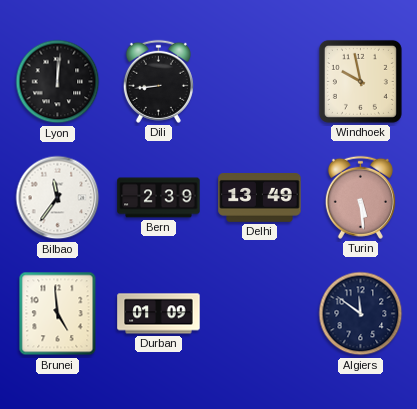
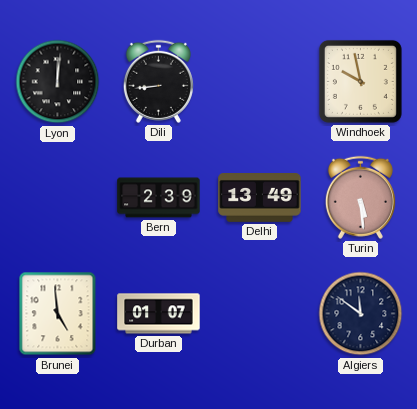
Bilbao: 11:36 -> none
Durban: 01:09 -> 01:07
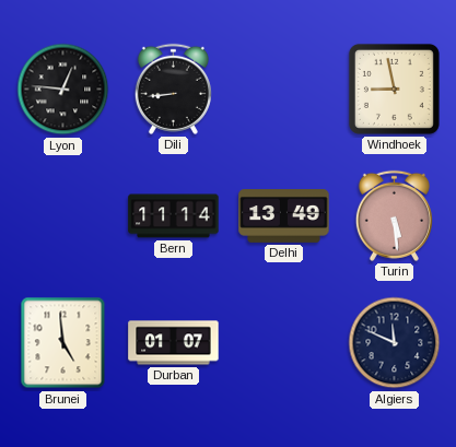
Lyon: 12:01 -> 12:46
Windhoek: 9:58 -> 8:58
Bern: 2:39 -> 11:14
Algiers: 11:51 -> 11:49
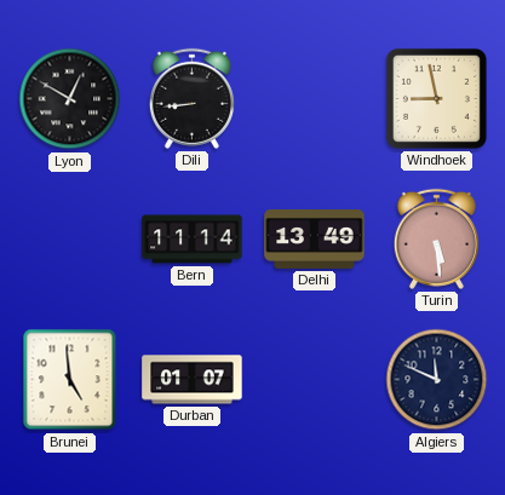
Lyon: 12:46 -> 12:50
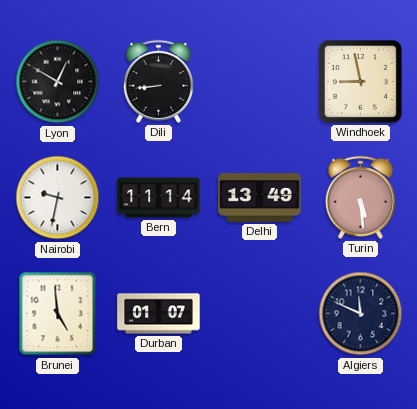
Nairobi: none -> 9:32
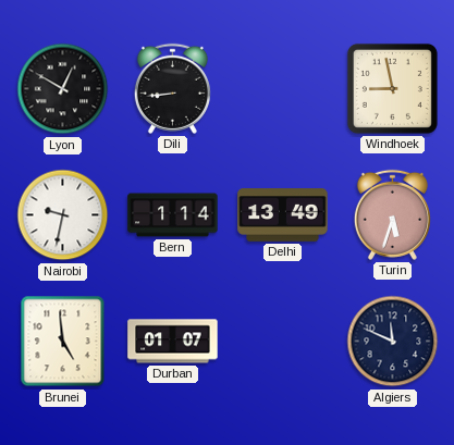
Bern: 11:14 -> 1:14
Turin: 5:29 -> 5:33
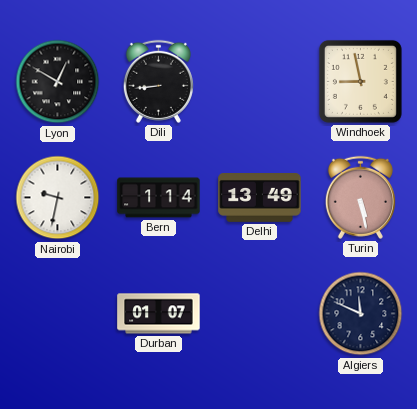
Turin: 5:33 -> 5:28
Brunei: 4:59 -> none
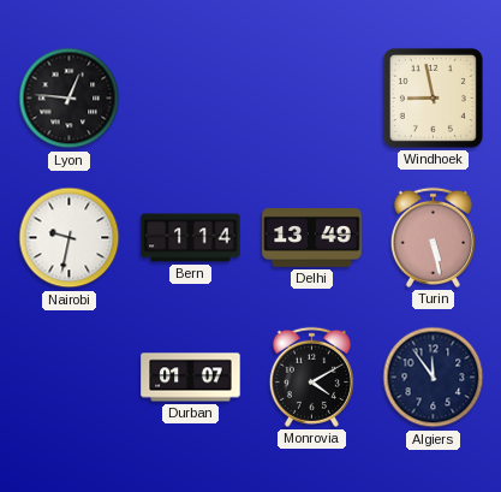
Lyon: 12:50 -> 12:46
Dili: 8:44 -> none
Monrovia: none -> 4:10
Algiers: 11:49 -> 11:54
